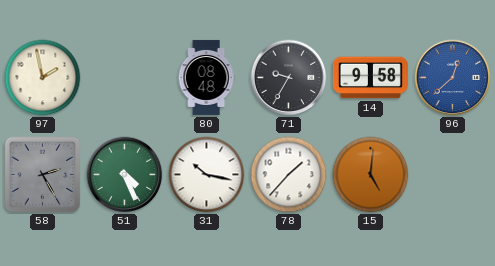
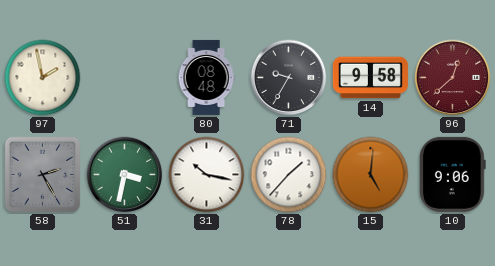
96 dial: blue -> burgundy
51: 4:26 -> 3:32
10: none -> 9:06
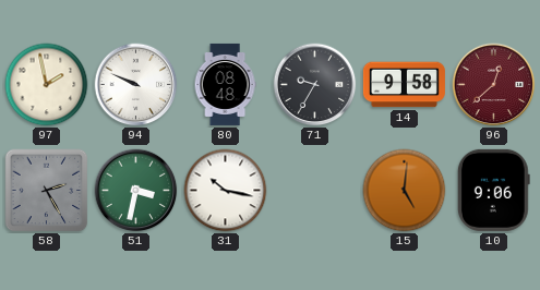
94: none -> 9:49
78: 1:37 -> none
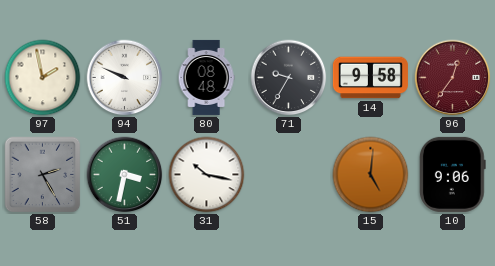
96: 12:38 -> 12:36
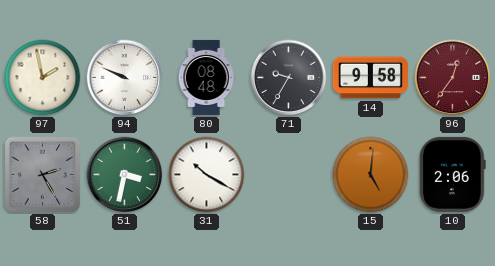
31: 10:17 -> 10:20
10: 9:06 -> 2:06
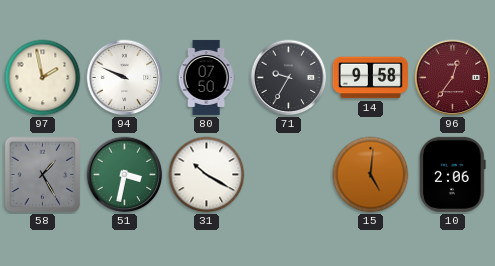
80: 08:48 -> 07:50
58: 2:25 -> 1:25
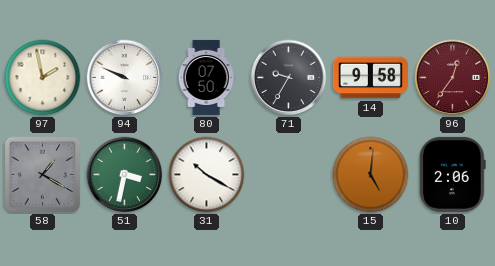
58: 1:25 -> 1:20
